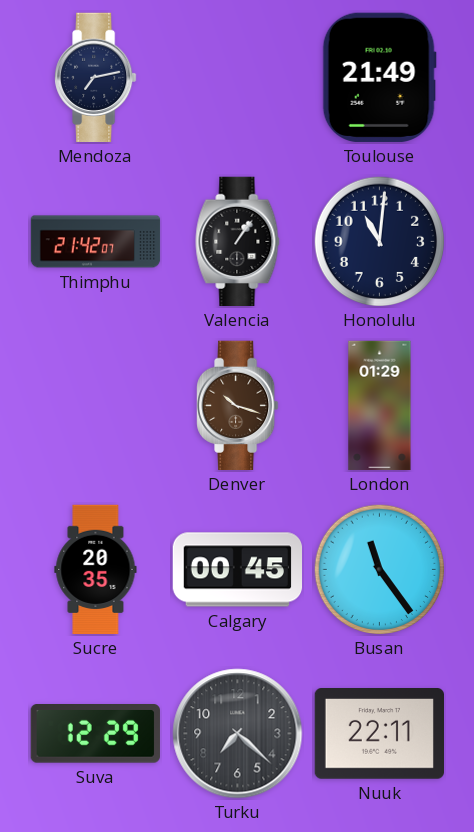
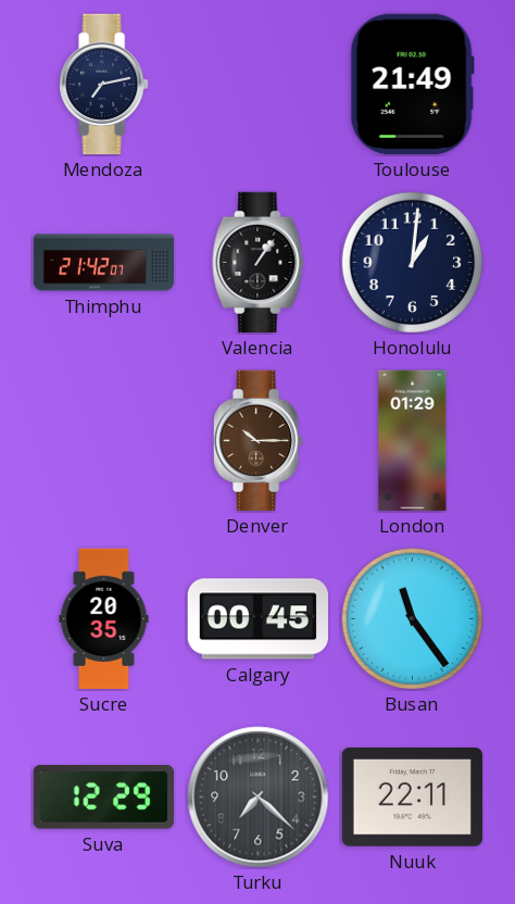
Honolulu: 11:01 -> 1:01
Denver: 10:18 -> 10:15
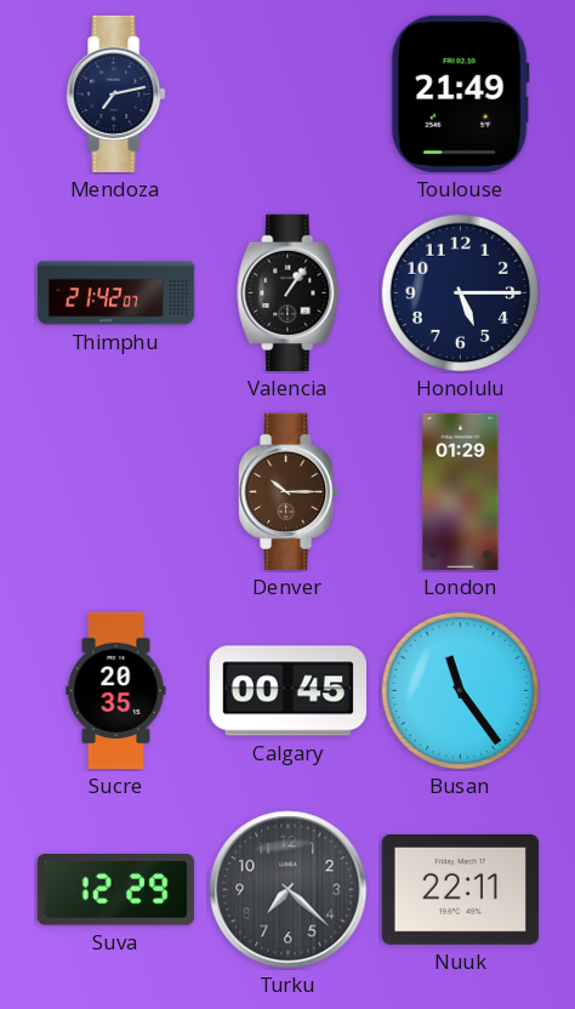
Honolulu: 1:01 -> 5:15
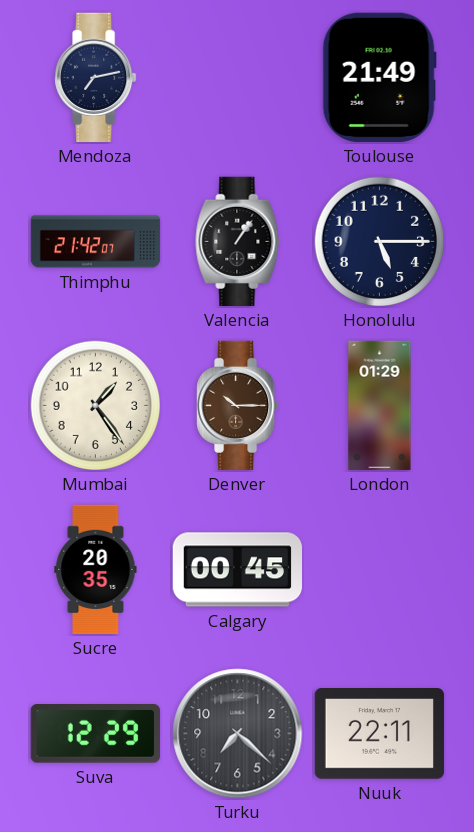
Mumbai: none -> 1:24
Busan: 11:24 -> none
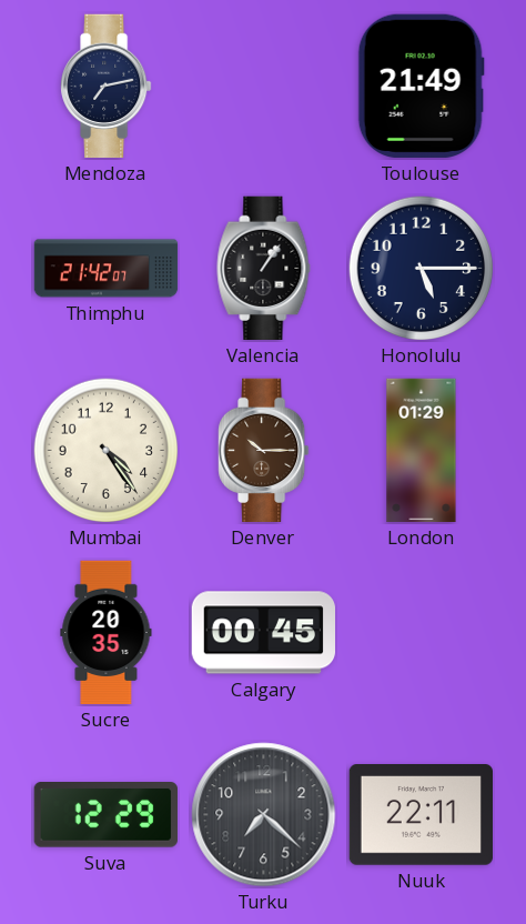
Mumbai: 1:24 -> 4:24
